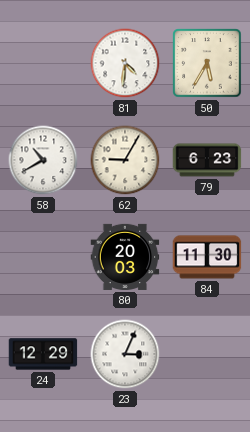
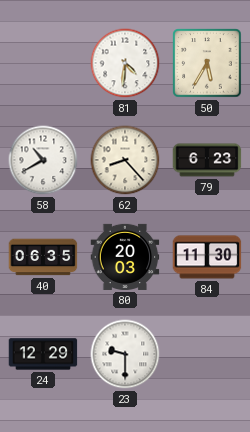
62: 9:05 -> 8:23
40: none -> 06:35
23: 3:04 -> 9:30
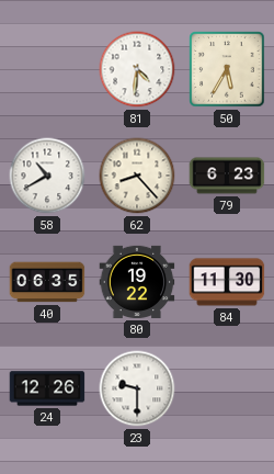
80: 20:03 -> 19:22
24: 12:29 -> 12:26
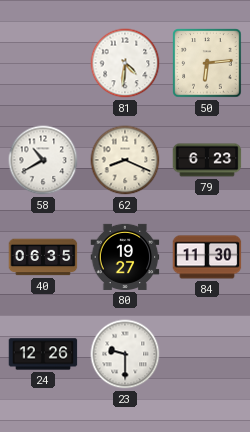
50: 5:35 -> 6:14
62: 8:23 -> 8:19
80: 19:22 -> 19:27
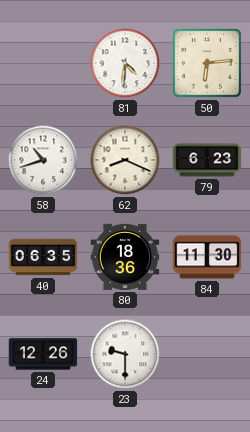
58: 10:40 -> 10:42
80: 19:27 -> 18:36
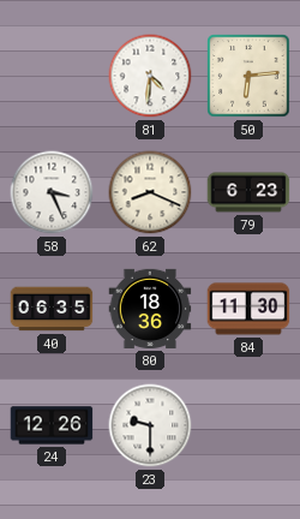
58: 10:42 -> 3:26
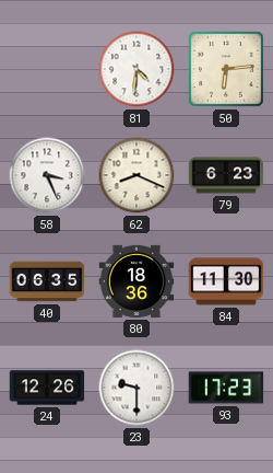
93: none -> 17:23
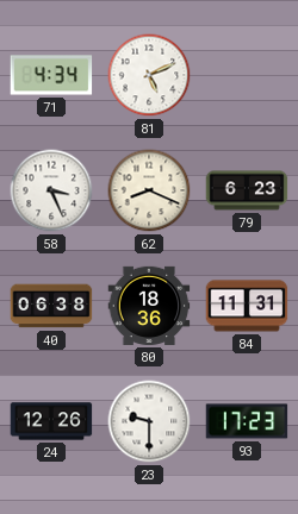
71: none -> 4:34
81: 4:31 -> 5:11
50: 6:14 -> none
40: 06:35 -> 06:38
84: 11:30 -> 11:31
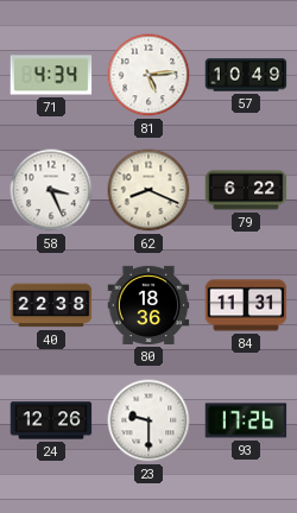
81: 5:11 -> 5:14
57: none -> 10:49
79: 6:23 -> 6:22
40: 06:38 -> 22:38
93: 17:23 -> 17:26
